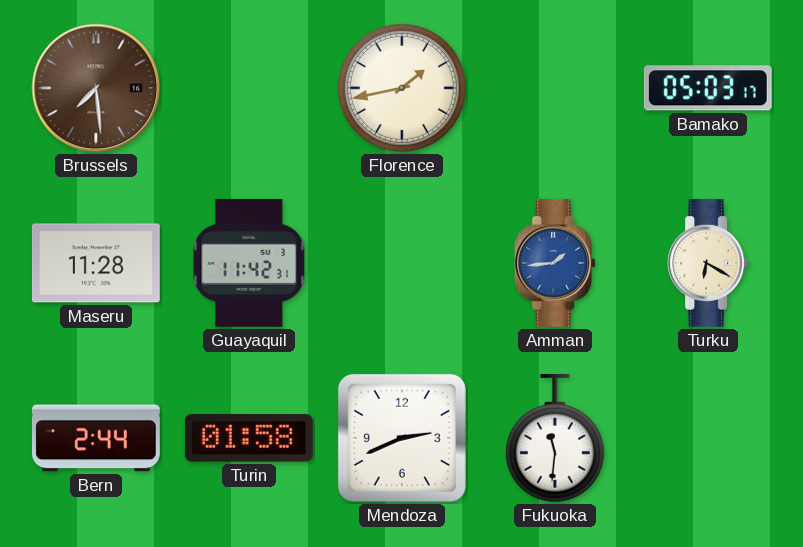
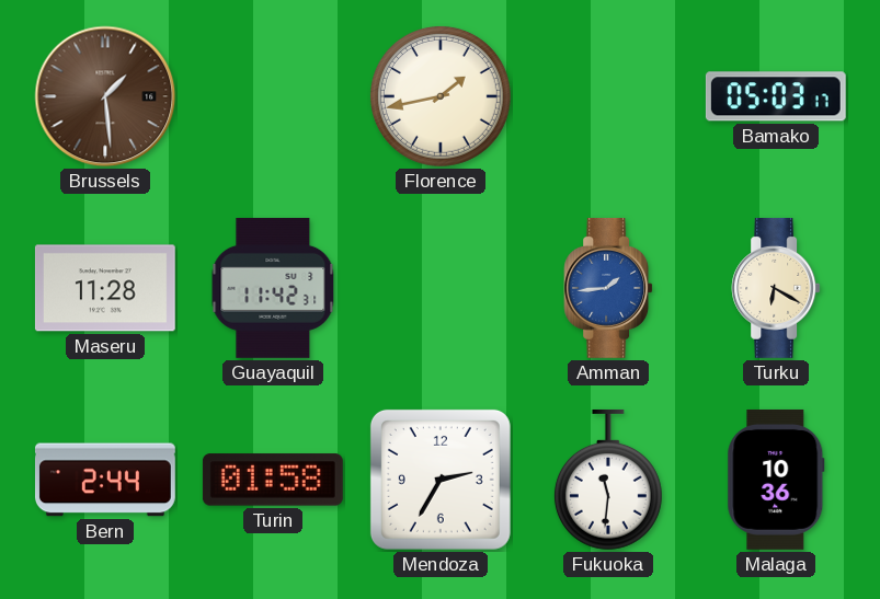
Brussels: 7:29 -> 1:29
Mendoza: 2:41 -> 2:35
Malaga: none -> 10:36
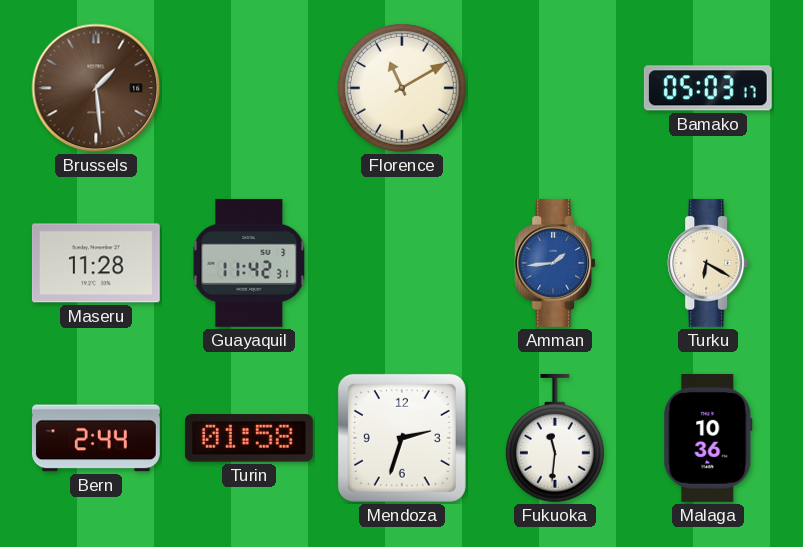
Florence: 1:43 -> 11:10
Mendoza: 2:35 -> 2:33
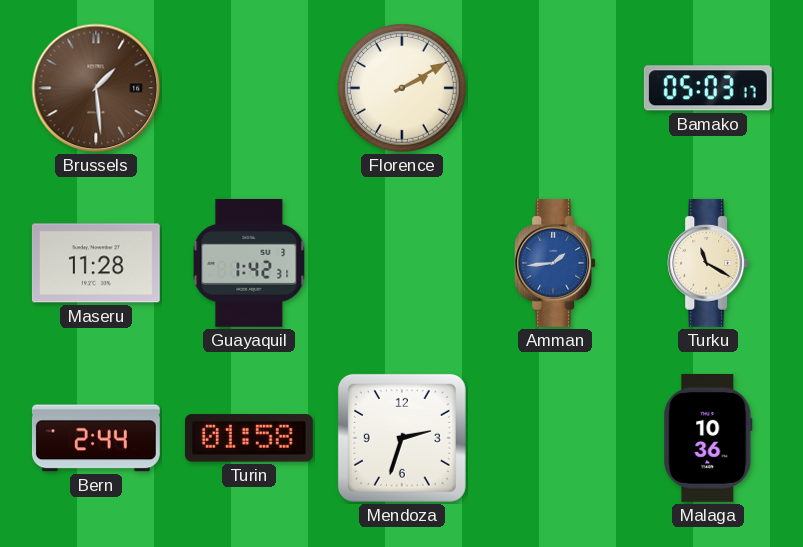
Florence: 11:10 -> 2:10
Guayaquil: 11:42 -> 1:42
Turku: 6:20 -> 11:20
Fukuoka: 11:31 -> none
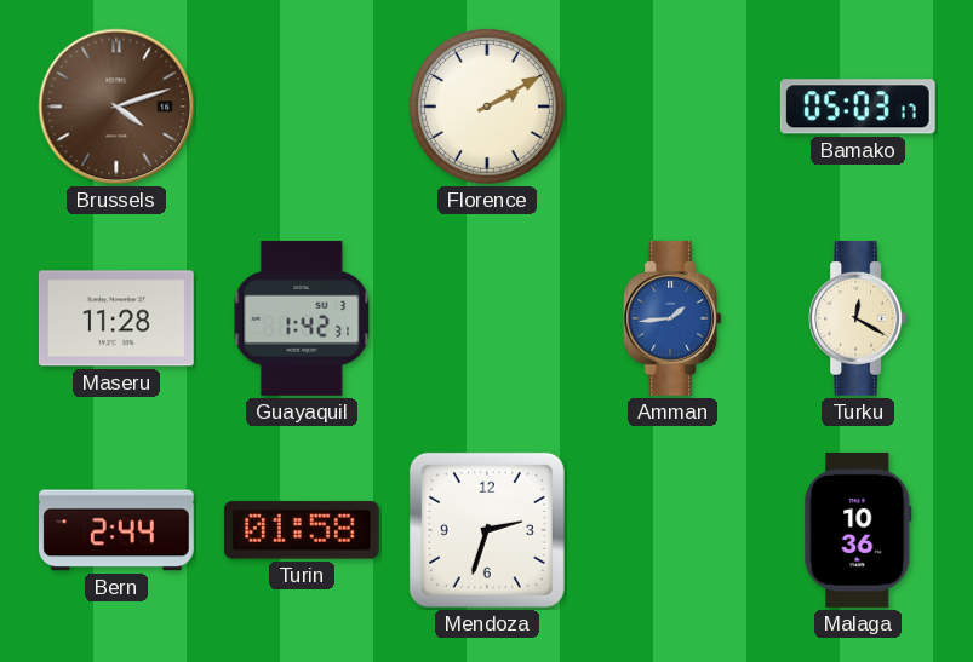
Brussels: 1:29 -> 4:12
Turku: 11:20 -> 12:20
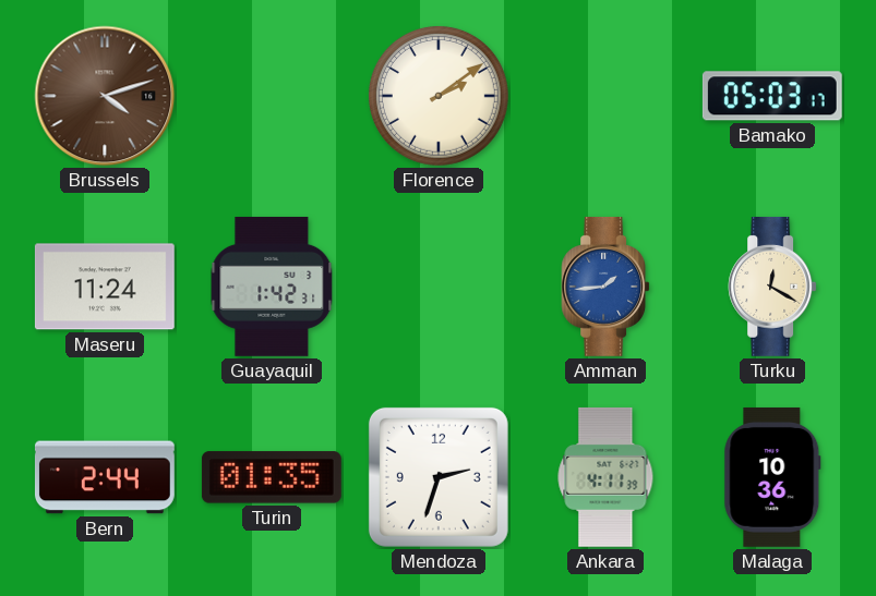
Florence: 2:10 -> 2:09
Maseru: 11:28 -> 11:24
Turin: 01:58 -> 01:35
Ankara: none -> 4:11
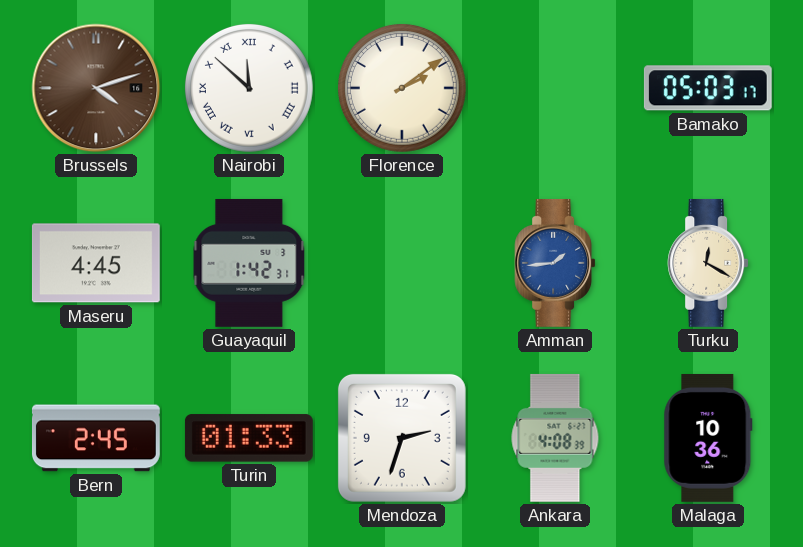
Nairobi: none -> 11:52
Maseru: 11:24 -> 4:45
Bern: 2:44 -> 2:45
Turin: 01:35 -> 01:33
Ankara: 4:11 -> 4:08
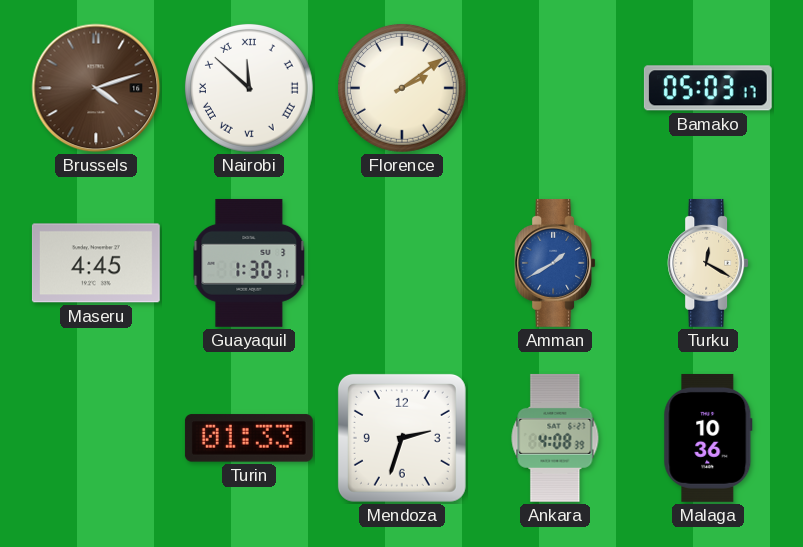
Guayaquil: 1:42 -> 1:30
Amman: 1:44 -> 1:40
Bern: 2:45 -> none
